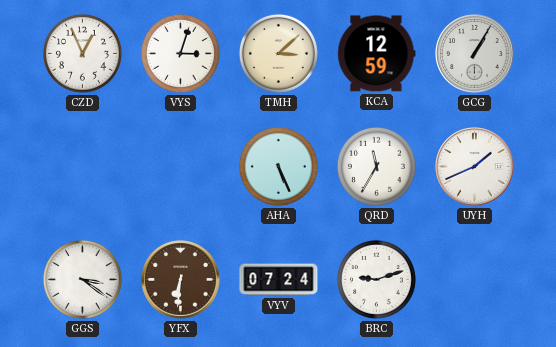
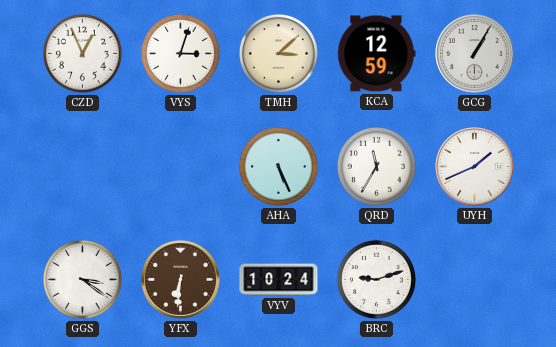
VYV: 07:24 -> 10:24
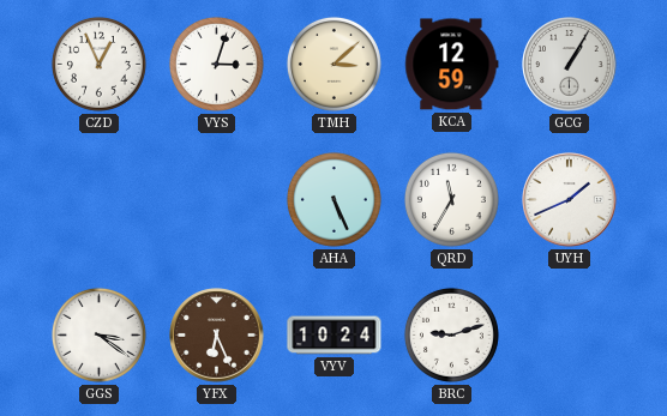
YFX: 6:31 -> 6:26
